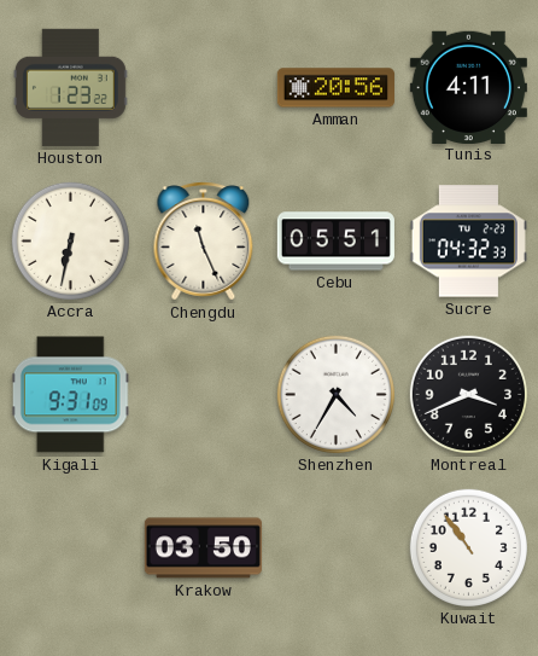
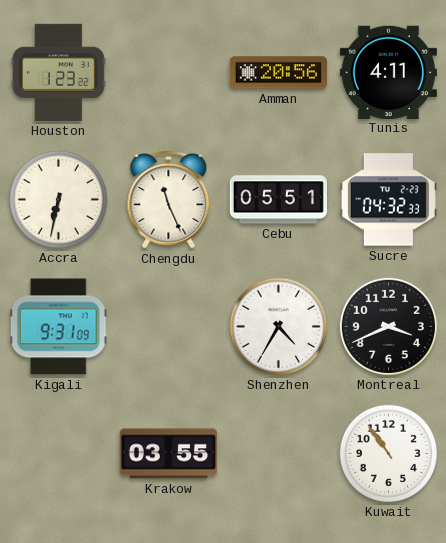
Krakow: 03:50 -> 03:55
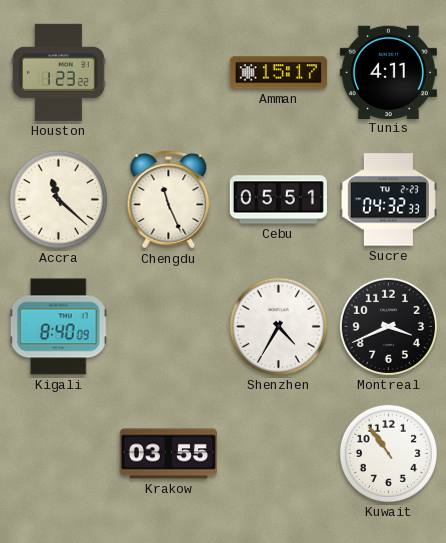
Amman: 20:56 -> 15:17
Accra: 6:32 -> 11:22
Kigali: 9:31 -> 8:40
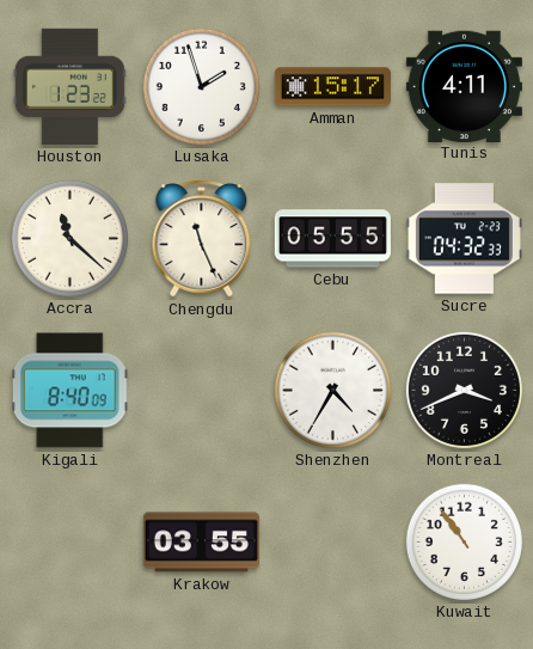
Lusaka: none -> 1:57
Cebu: 05:51 -> 05:55
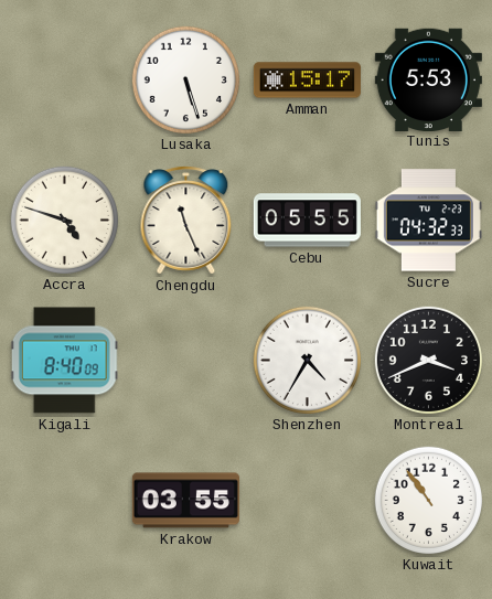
Houston: 1:23 -> none
Lusaka: 1:57 -> 5:27
Tunis: 4:11 -> 5:53
Accra: 11:22 -> 4:48
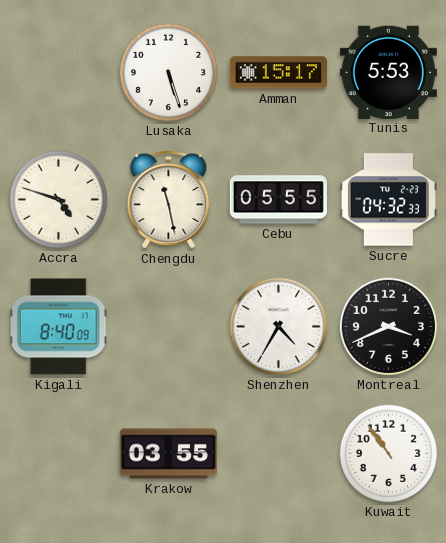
Chengdu: 11:26 -> 11:28
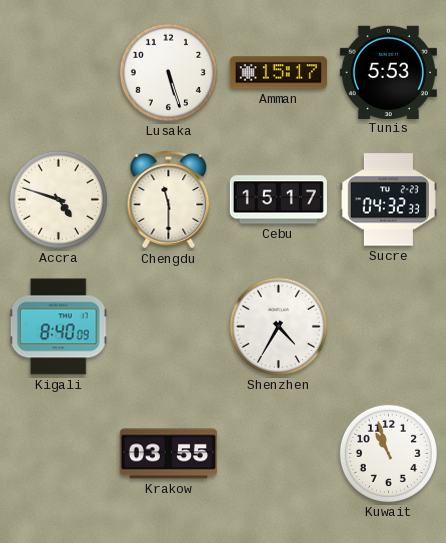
Chengdu: 11:28 -> 11:30
Cebu: 05:55 -> 15:17
Montreal: 3:41 -> none
Kuwait: 10:54 -> 10:57
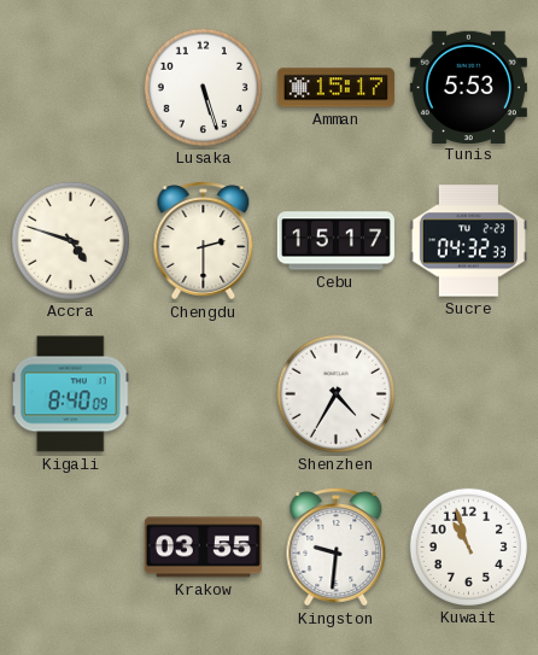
Chengdu: 11:30 -> 2:30
Kingston: none -> 9:31
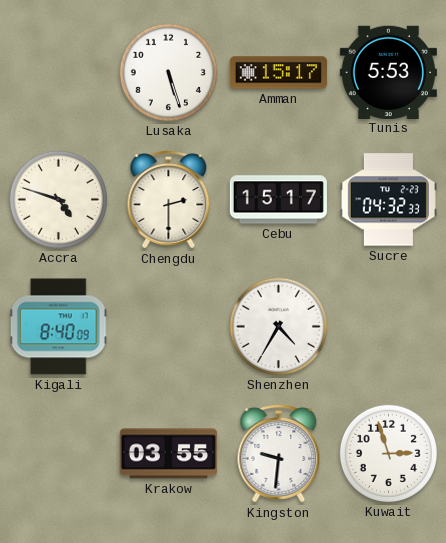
Kuwait: 10:57 -> 2:57
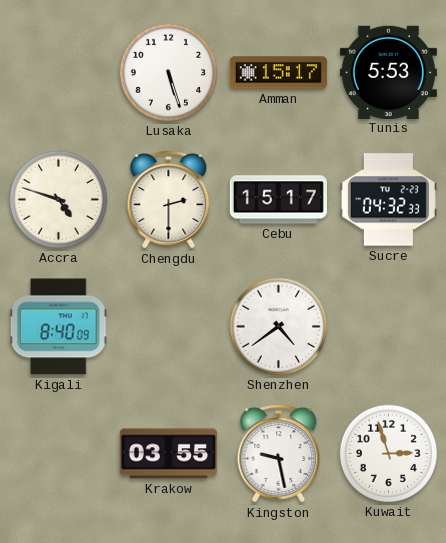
Shenzhen: 4:35 -> 4:39
Kingston: 9:31 -> 9:28
